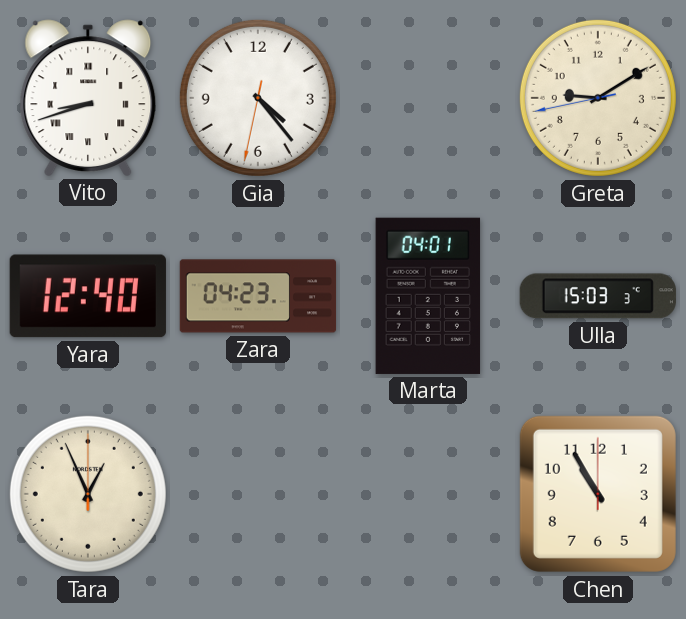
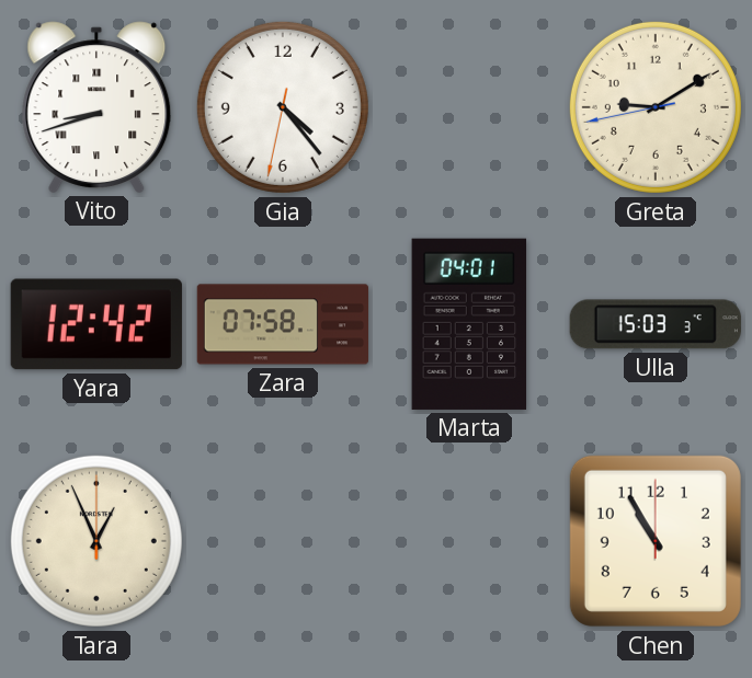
Yara: 12:40 -> 12:42
Zara: 04:23 -> 07:58
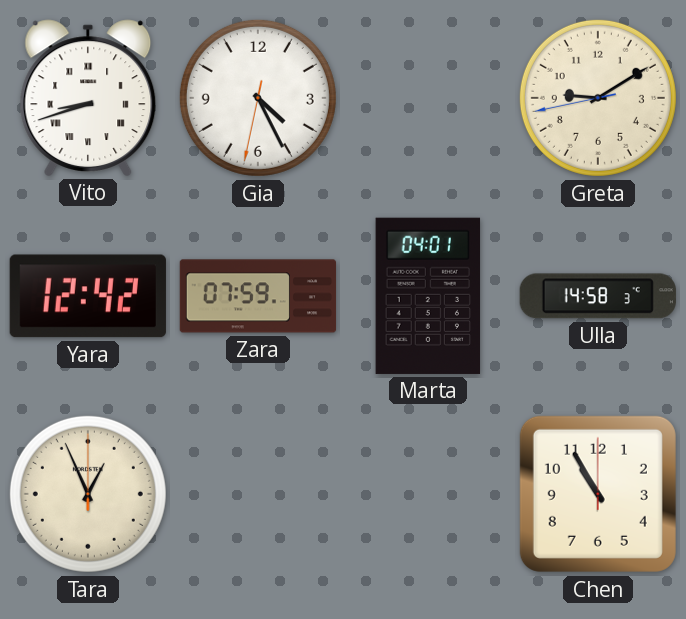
Gia: 4:23 -> 4:25
Zara: 07:58 -> 07:59
Ulla: 15:03 -> 14:58
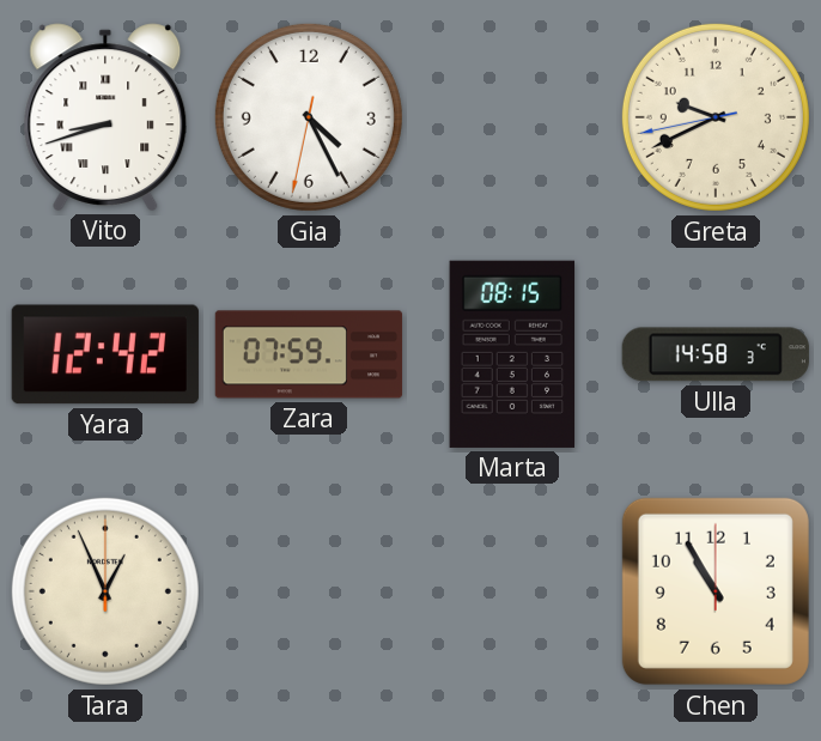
Greta: 9:09 -> 9:40
Marta: 04:01 -> 08:15
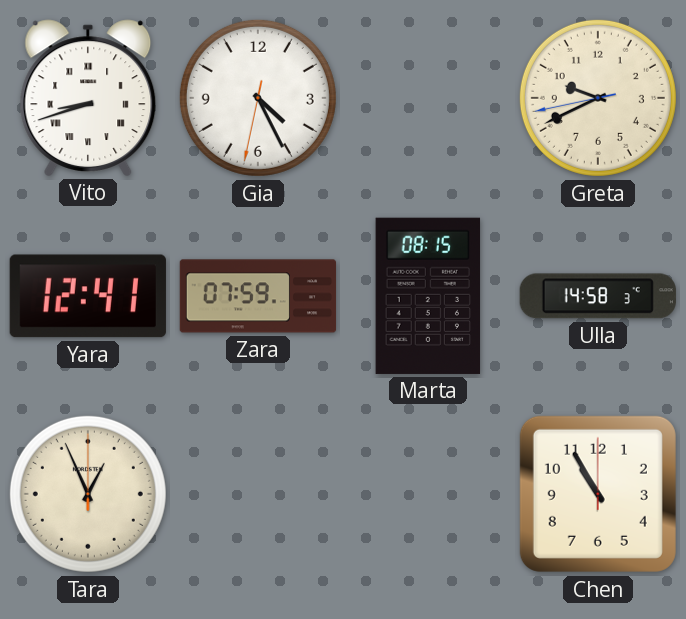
Yara: 12:42 -> 12:41
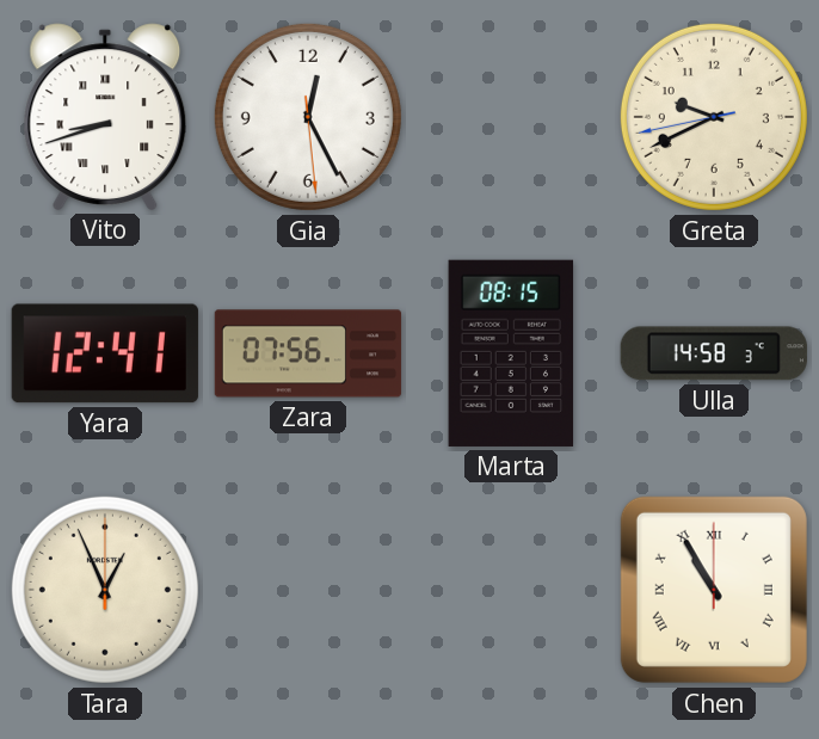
Gia: 4:25 -> 12:25
Zara: 07:59 -> 07:56
Chen numerals: Arabic -> Roman
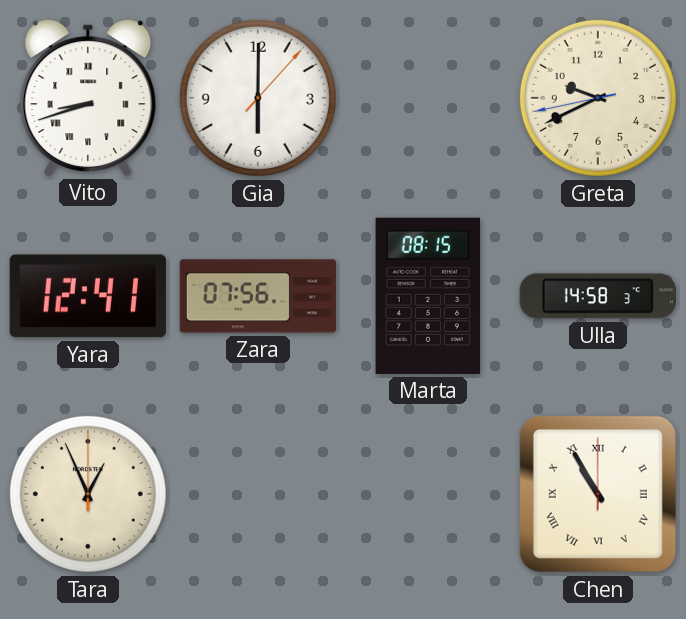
Gia: 12:25 -> 6:00
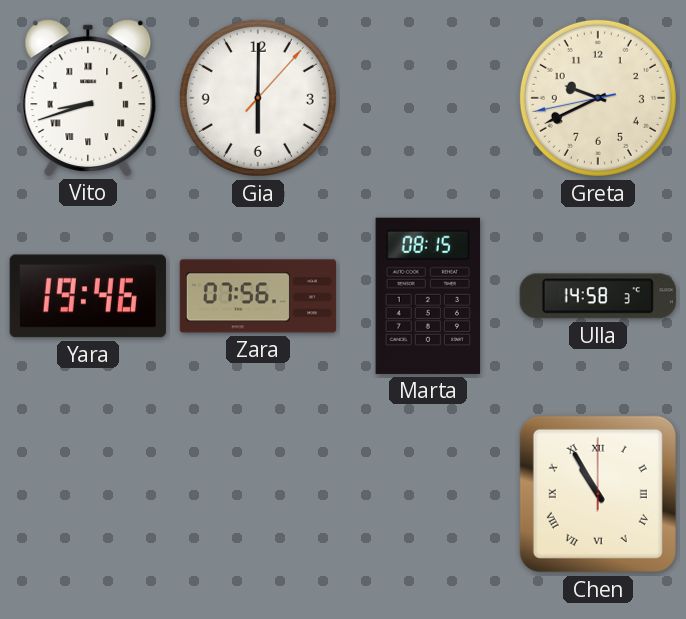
Yara: 12:41 -> 19:46
Tara: 12:56 -> none
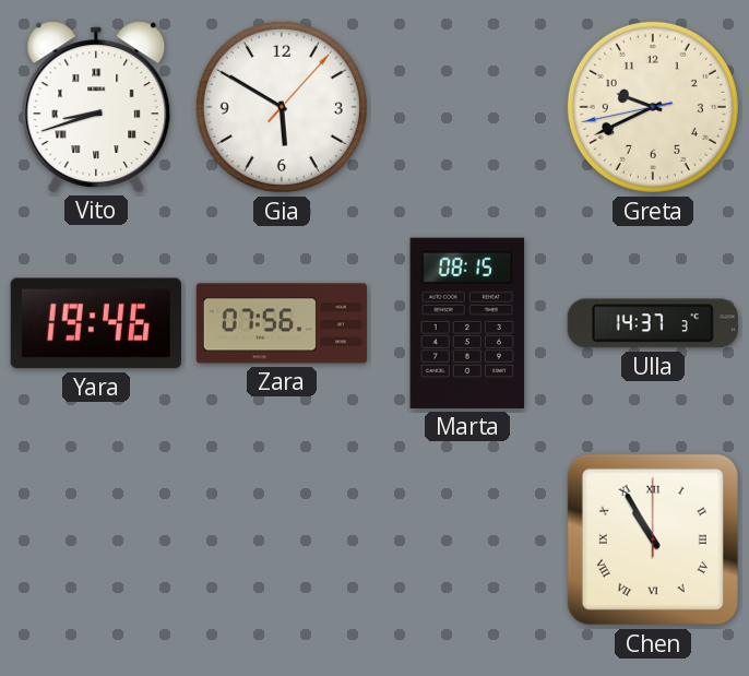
Gia: 6:00 -> 5:50
Ulla: 14:58 -> 14:37
